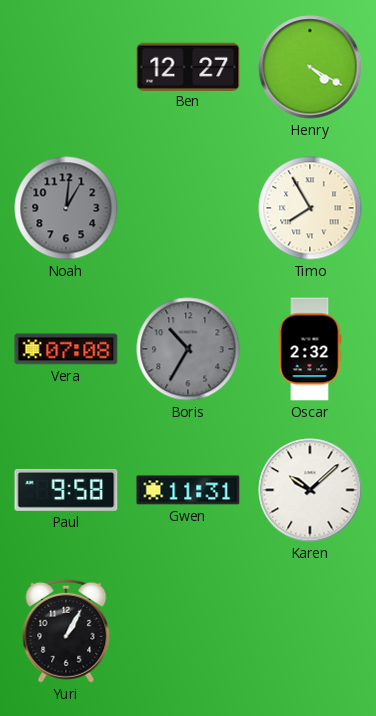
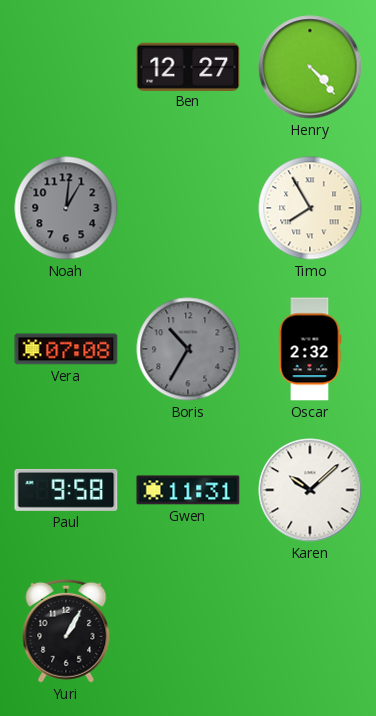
Henry: 4:20 -> 4:23
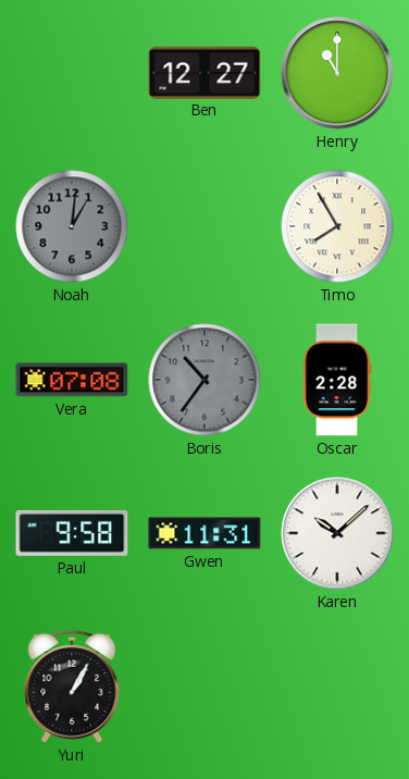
Henry: 4:23 -> 11:00
Boris: 10:35 -> 10:36
Oscar: 2:32 -> 2:28
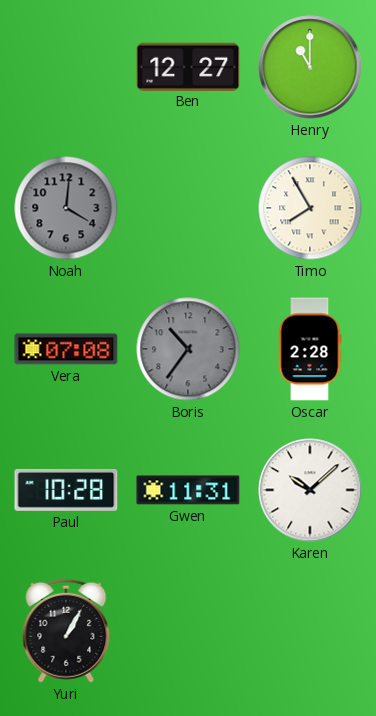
Noah: 1:01 -> 4:01
Paul: 9:58 -> 10:28
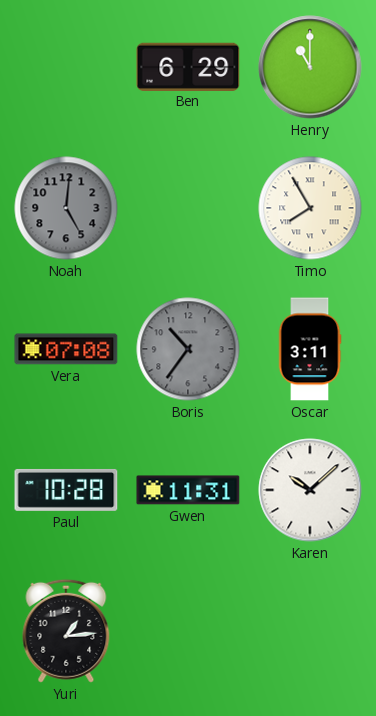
Ben: 12:27 -> 6:29
Noah: 4:01 -> 5:01
Oscar: 2:28 -> 3:11
Yuri: 1:05 -> 1:14
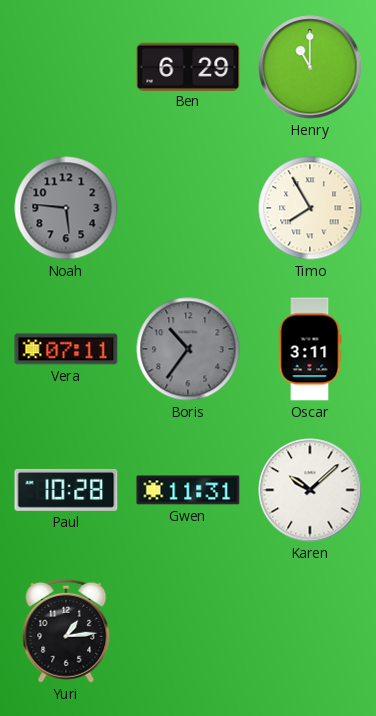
Noah: 5:01 -> 5:46
Vera: 07:08 -> 07:11
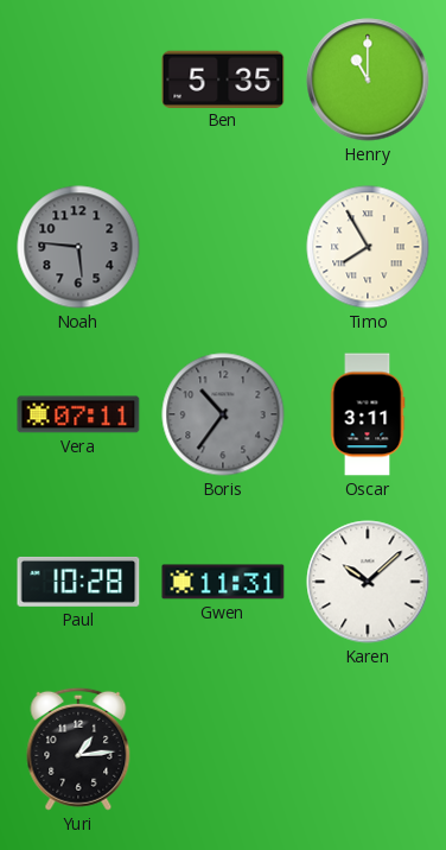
Ben: 6:29 -> 5:35
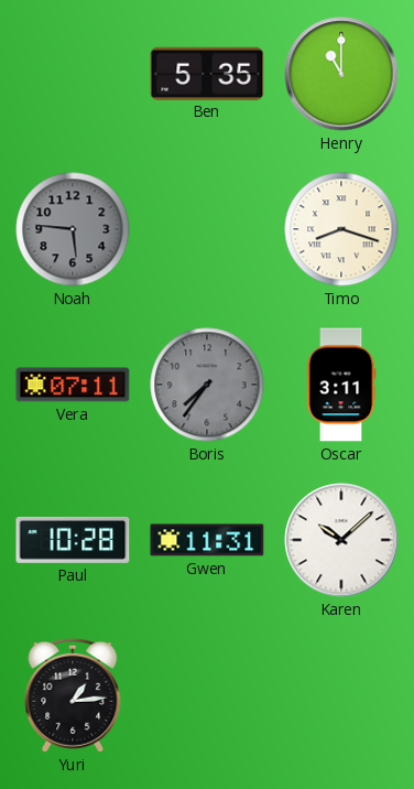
Timo: 7:55 -> 8:18
Boris: 10:36 -> 7:36
